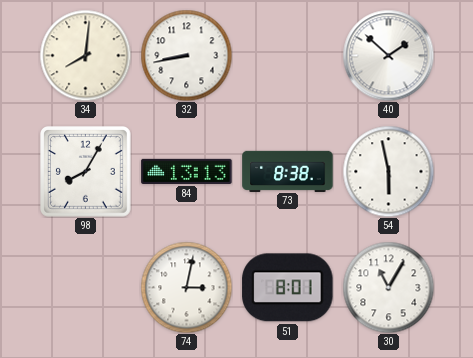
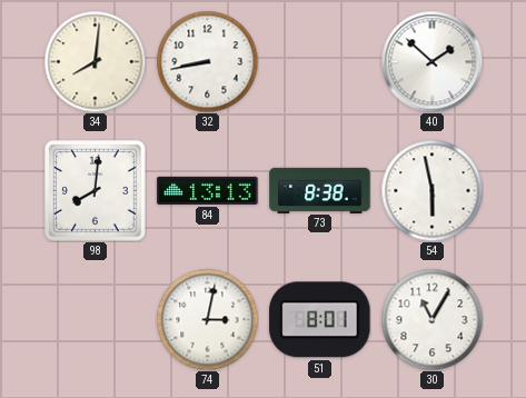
98: 8:05 -> 8:01
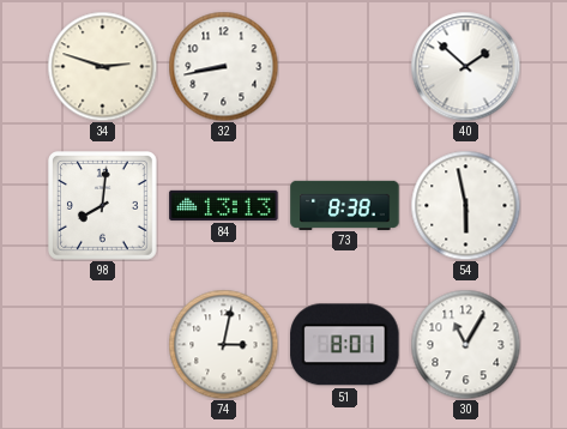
34: 8:01 -> 2:48
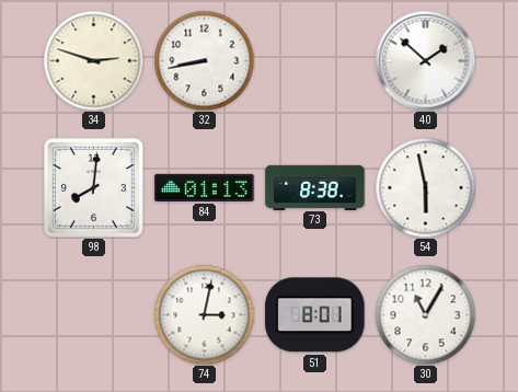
84: 13:13 -> 01:13
